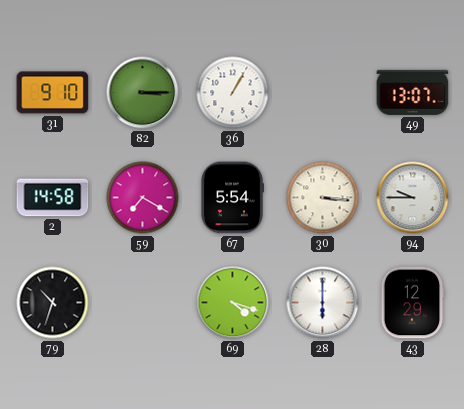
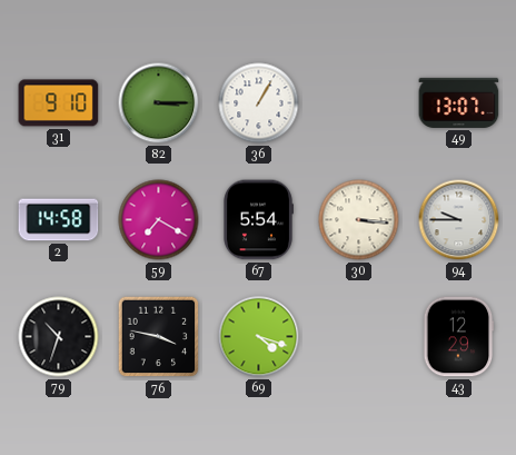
76: none -> 3:47
28: 6:00 -> none
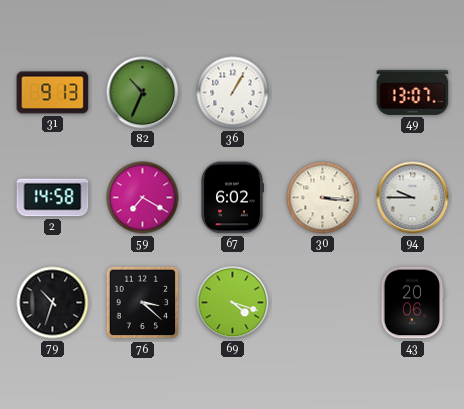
31: 9:10 -> 9:13
82: 3:15 -> 10:34
67: 5:54 -> 6:02
76: 3:47 -> 3:22
43: 12:29 -> 20:06
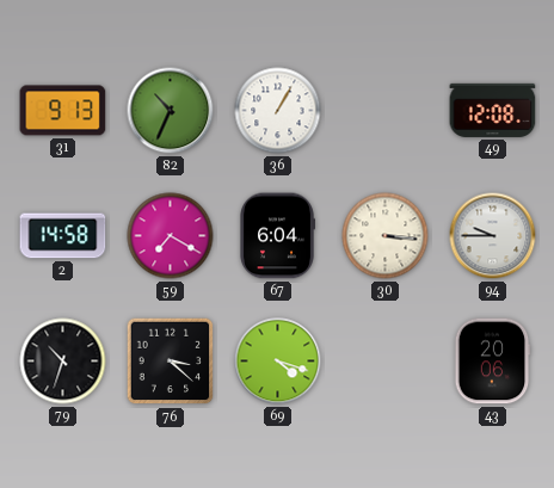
49: 13:07 -> 12:08
67: 6:02 -> 6:04
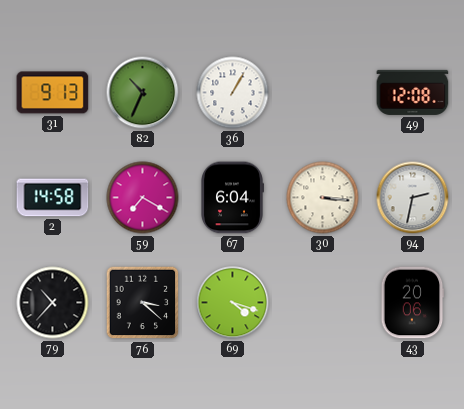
94: 9:45 -> 2:32
79: 10:33 -> 10:37
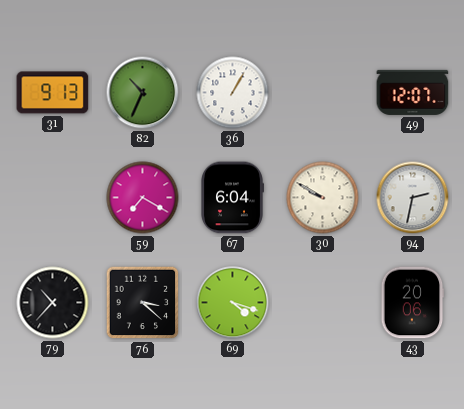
49: 12:08 -> 12:07
2: 14:58 -> none
30: 3:16 -> 9:50
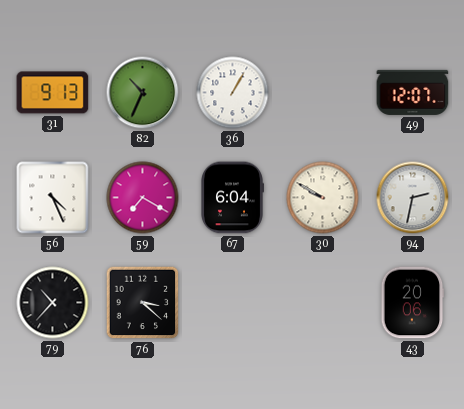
56: none -> 4:26
69: 4:18 -> none
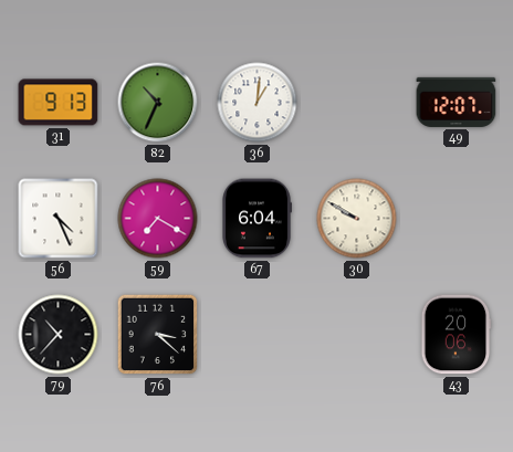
36: 1:05 -> 1:01
94: 2:32 -> none
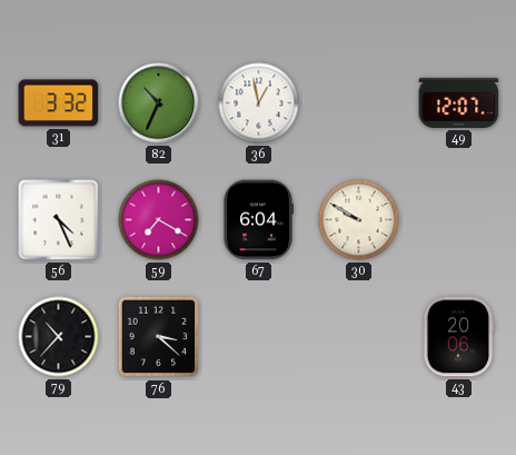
31: 9:13 -> 3:32
36: 1:01 -> 12:58
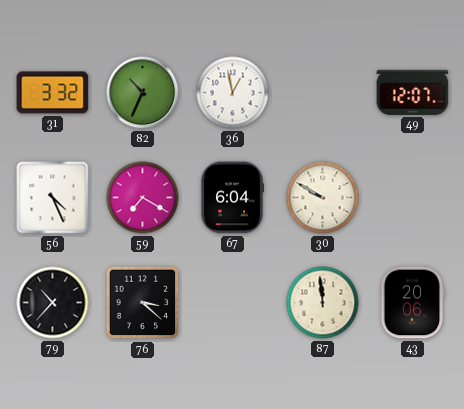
87: none -> 11:59
